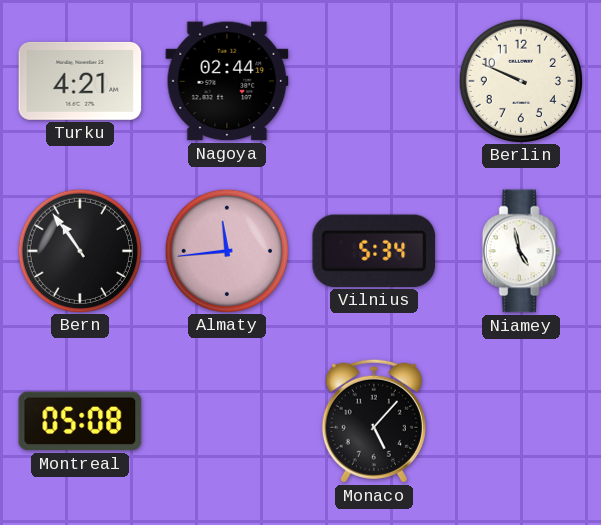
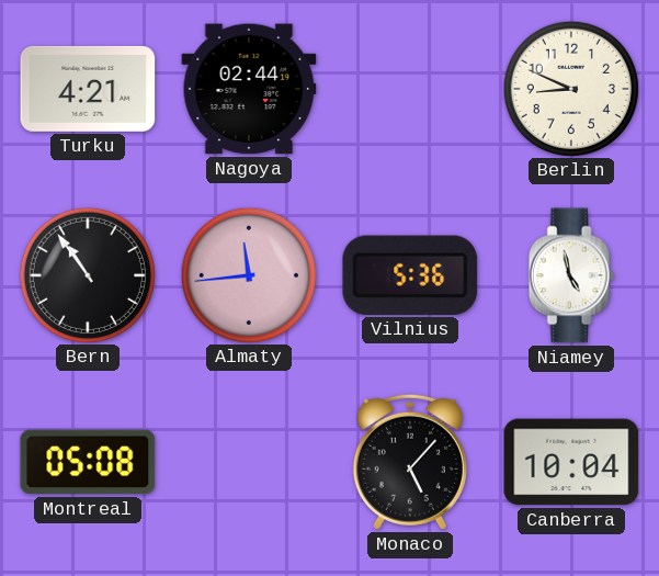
Berlin: 9:49 -> 8:49
Vilnius: 5:34 -> 5:36
Canberra: none -> 10:04
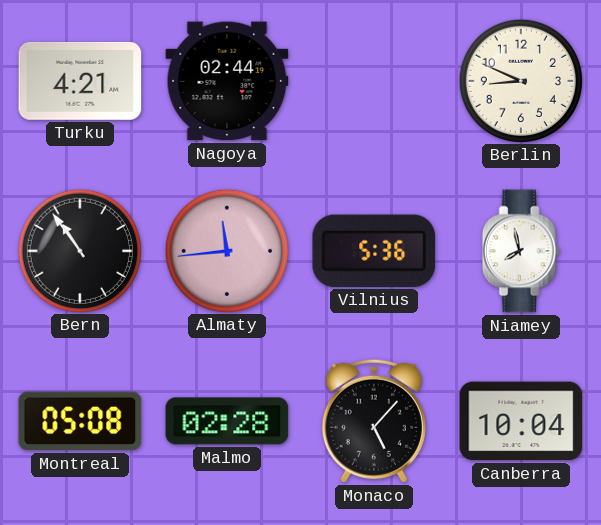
Niamey: 4:58 -> 7:58
Malmo: none -> 02:28
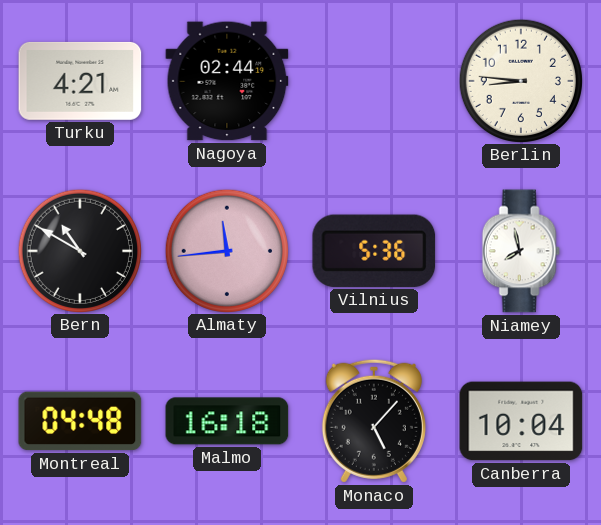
Berlin: 8:49 -> 8:46
Bern: 10:54 -> 10:50
Montreal: 05:08 -> 04:48
Malmo: 02:28 -> 16:18
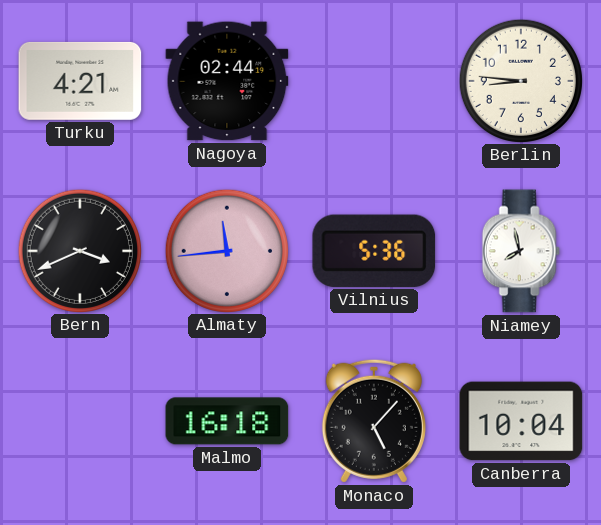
Bern: 10:50 -> 3:41
Montreal: 04:48 -> none
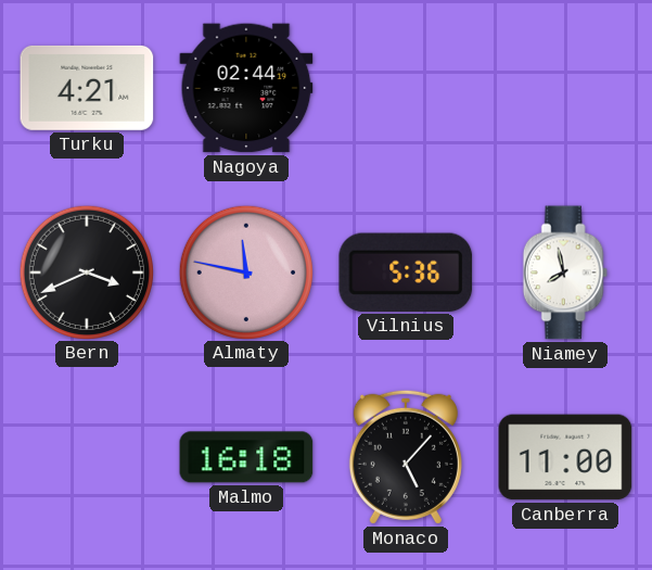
Berlin: 8:46 -> none
Almaty: 11:44 -> 11:47
Canberra: 10:04 -> 11:00
